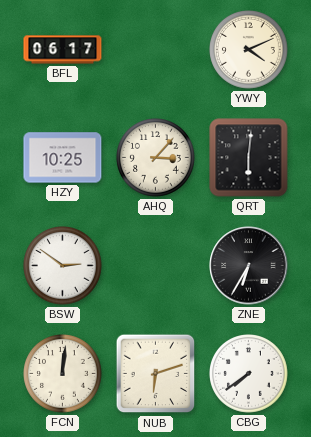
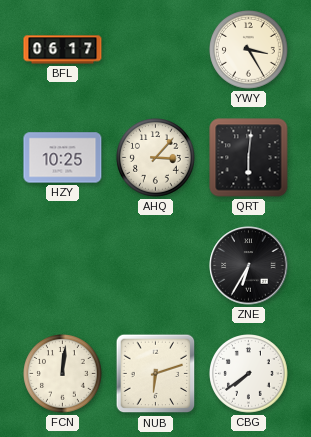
YWY: 4:11 -> 3:25
BSW: 2:51 -> none
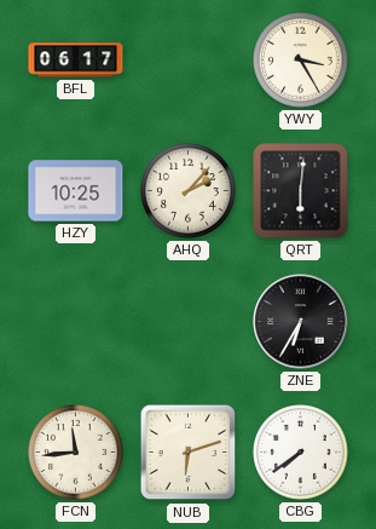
AHQ: 3:07 -> 2:07
FCN: 12:01 -> 11:44
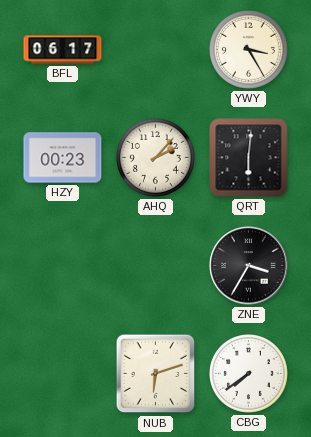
HZY: 10:25 -> 00:23
ZNE: 6:35 -> 3:35
FCN: 11:44 -> none
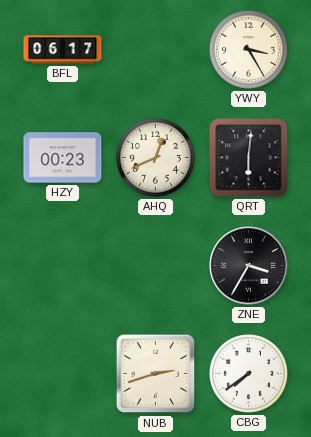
AHQ: 2:07 -> 12:41
NUB: 6:12 -> 2:42
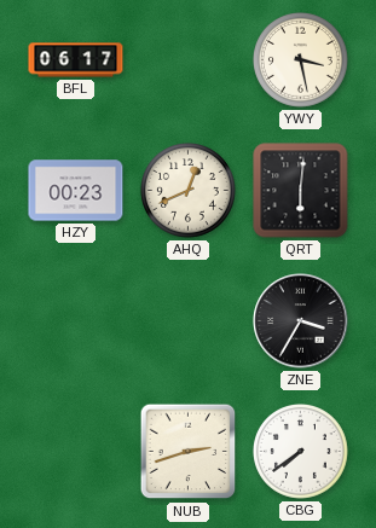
YWY: 3:25 -> 3:28
